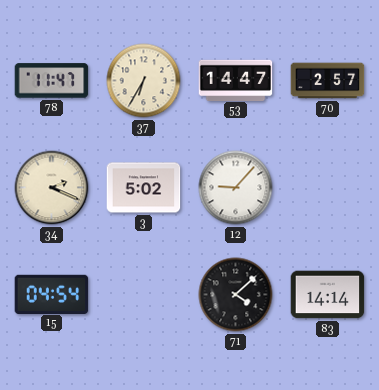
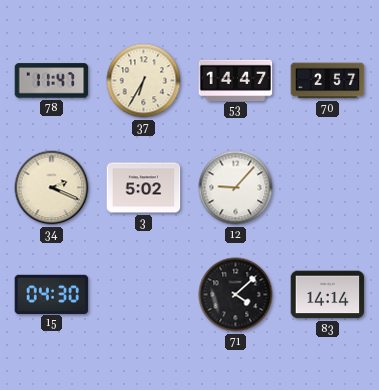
15: 04:54 -> 04:30
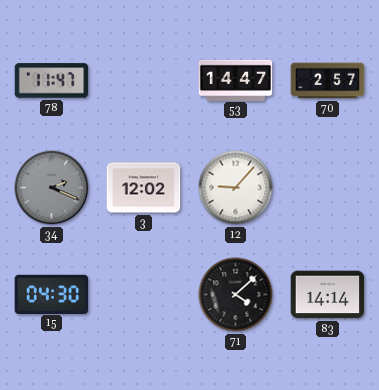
37: 6:35 -> none
34 dial: cream -> grey
3: 5:02 -> 12:02
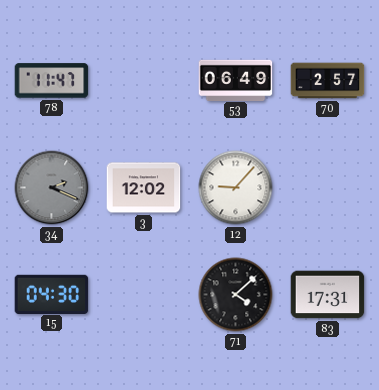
53: 14:47 -> 06:49
83: 14:14 -> 17:31
